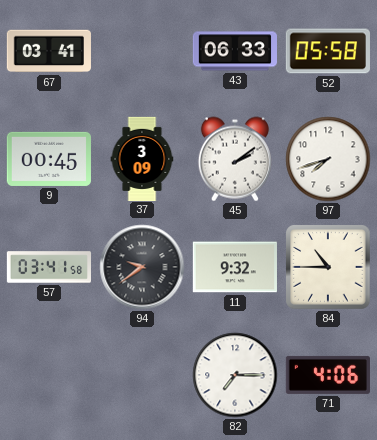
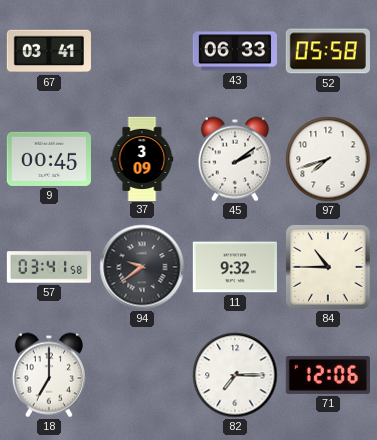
18: none -> 7:00
71: 4:06 -> 12:06
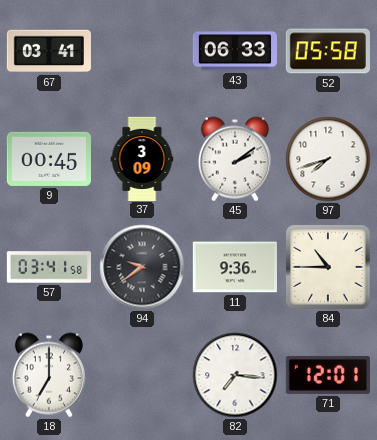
11: 9:32 -> 9:36
82: 7:15 -> 7:16
71: 12:06 -> 12:01
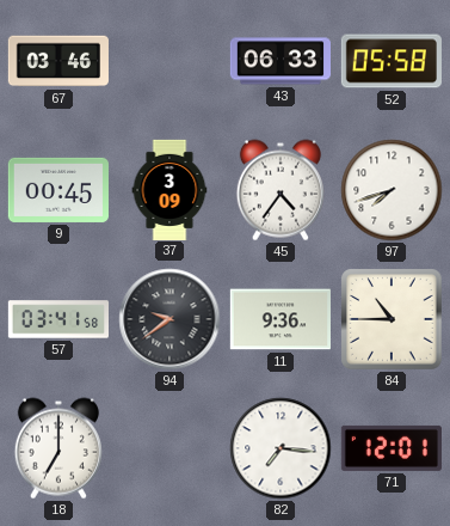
67: 03:41 -> 03:46
45: 2:09 -> 4:36
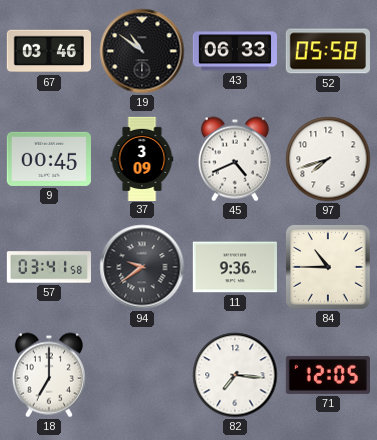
19: none -> 10:51
45: 4:36 -> 4:41
71: 12:01 -> 12:05
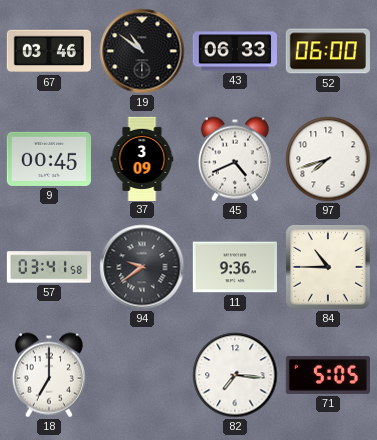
52: 05:58 -> 06:00
71: 12:05 -> 5:05
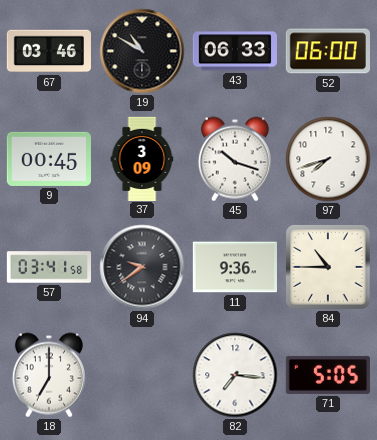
19: 10:51 -> 10:50
45: 4:41 -> 10:18
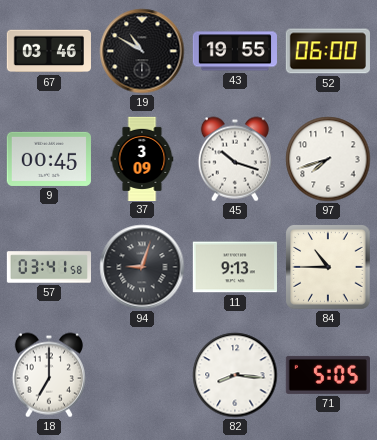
43: 06:33 -> 19:55
94: 9:39 -> 9:03
11: 9:36 -> 9:13
82: 7:16 -> 8:16
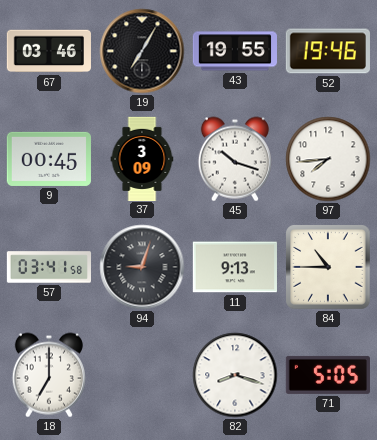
19: 10:50 -> 7:05
52: 06:00 -> 19:46
97: 7:42 -> 7:44
82: 8:16 -> 8:18
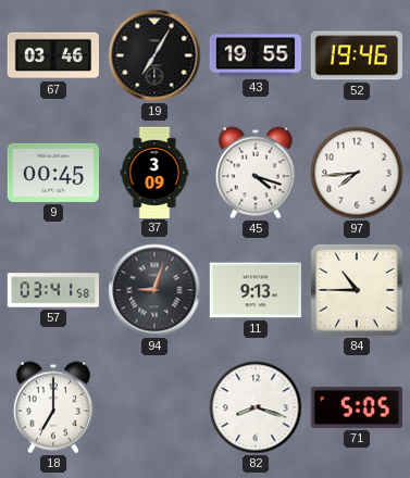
45: 10:18 -> 4:18
